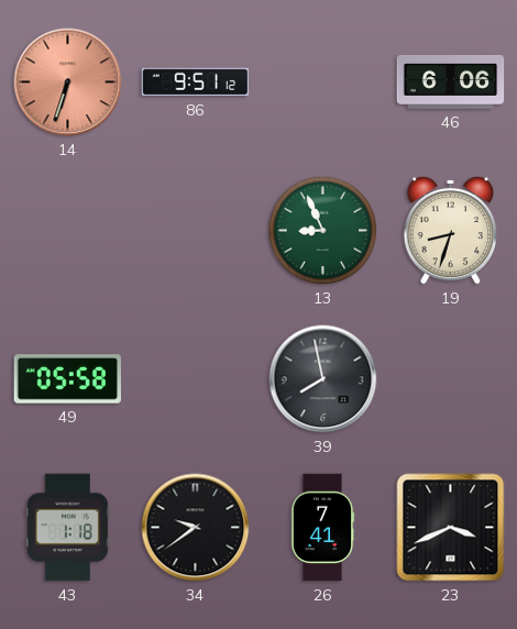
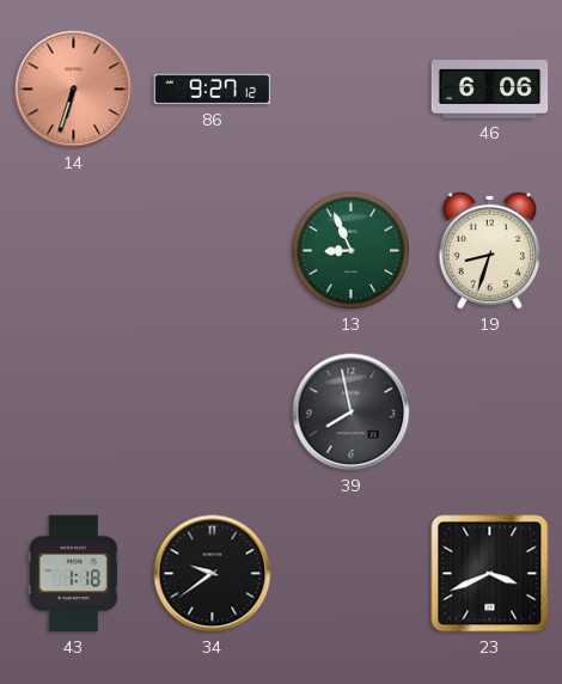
86: 9:51 -> 9:27
49: 05:58 -> none
26: 7:41 -> none
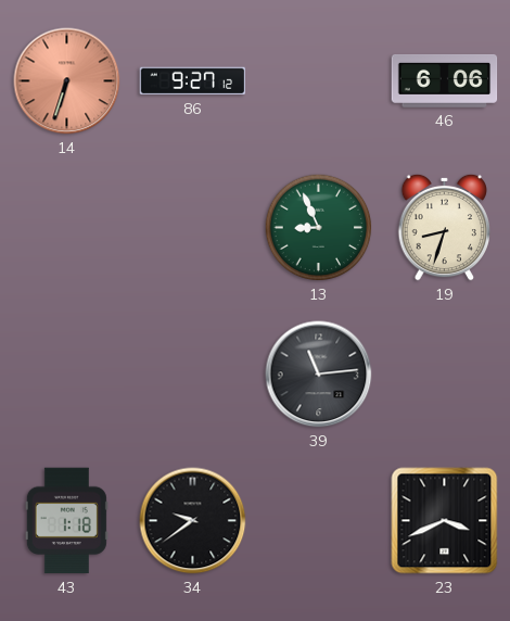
39: 7:58 -> 11:14
